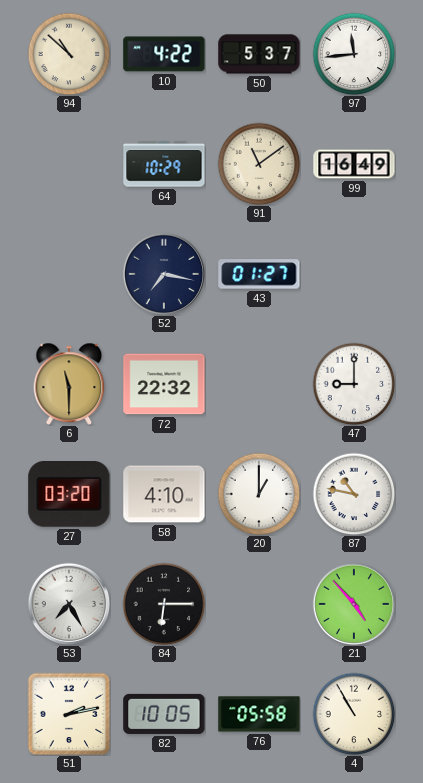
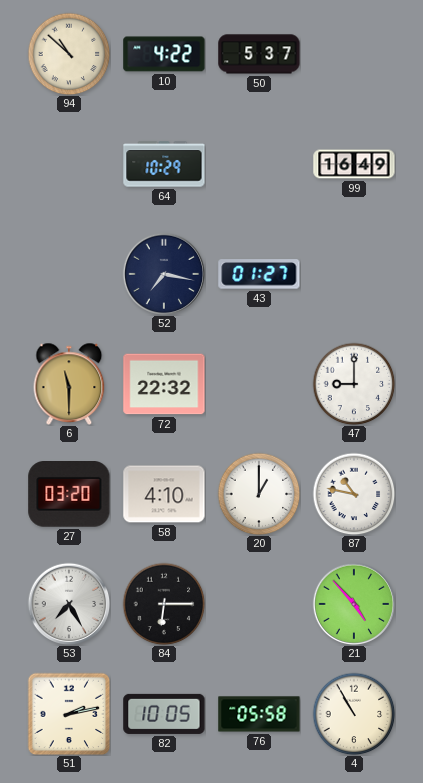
97: 11:44 -> none
91: 11:09 -> none
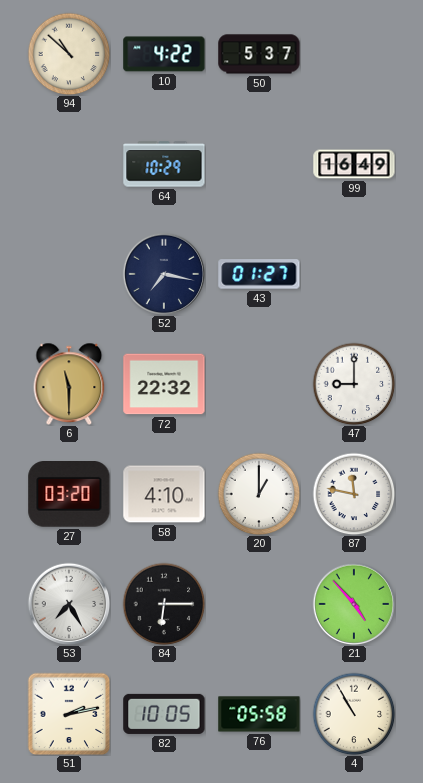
87: 10:47 -> 11:47
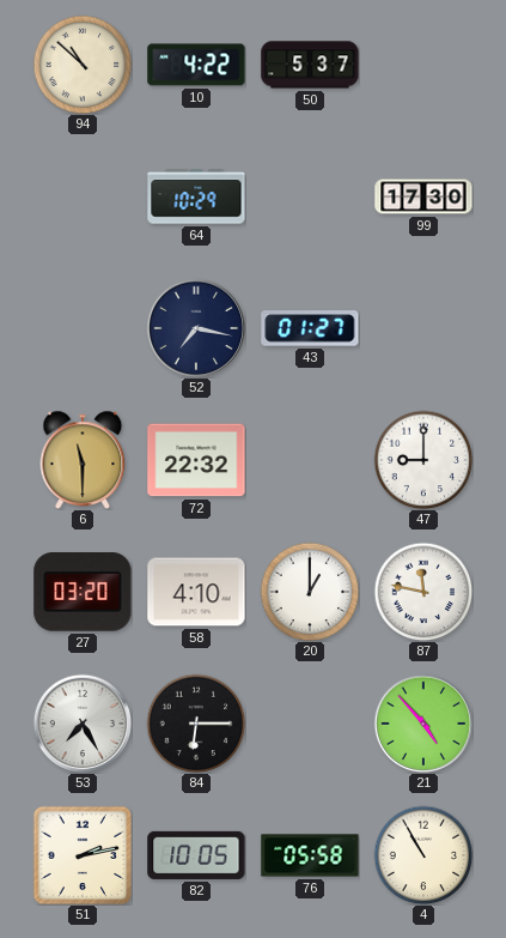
99: 16:49 -> 17:30
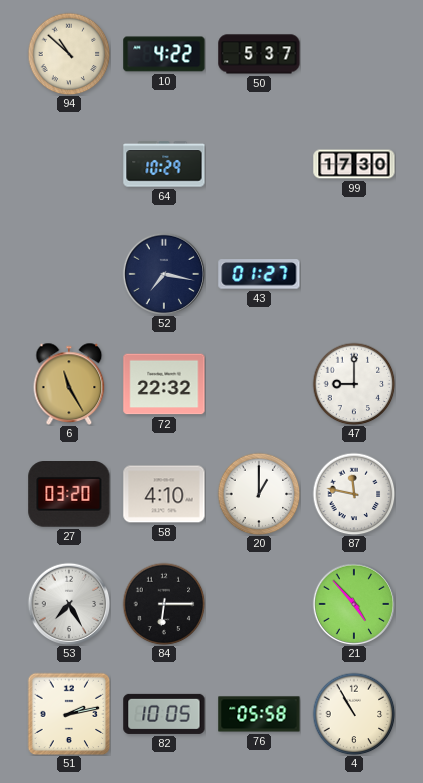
6: 11:30 -> 11:25
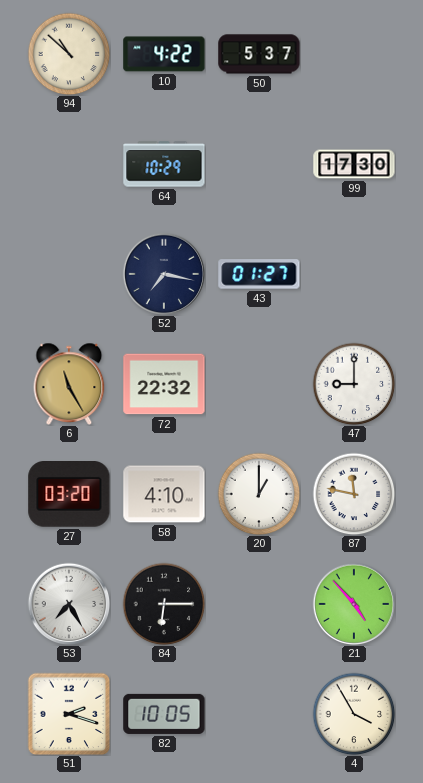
51: 2:13 -> 2:18
76: 05:58 -> none
4: 10:55 -> 3:55
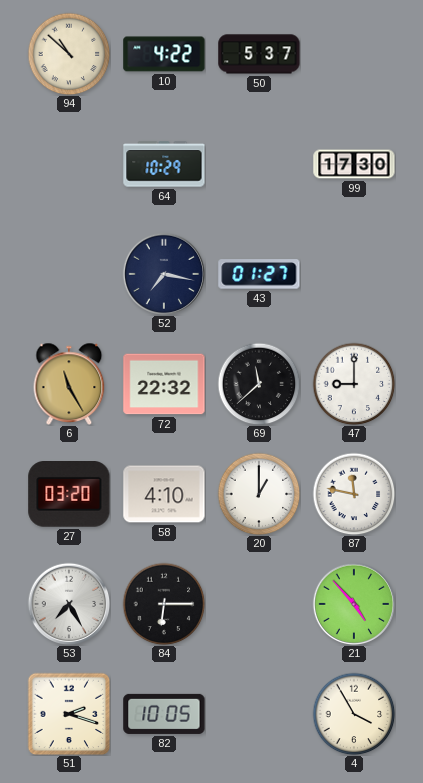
69: none -> 11:38
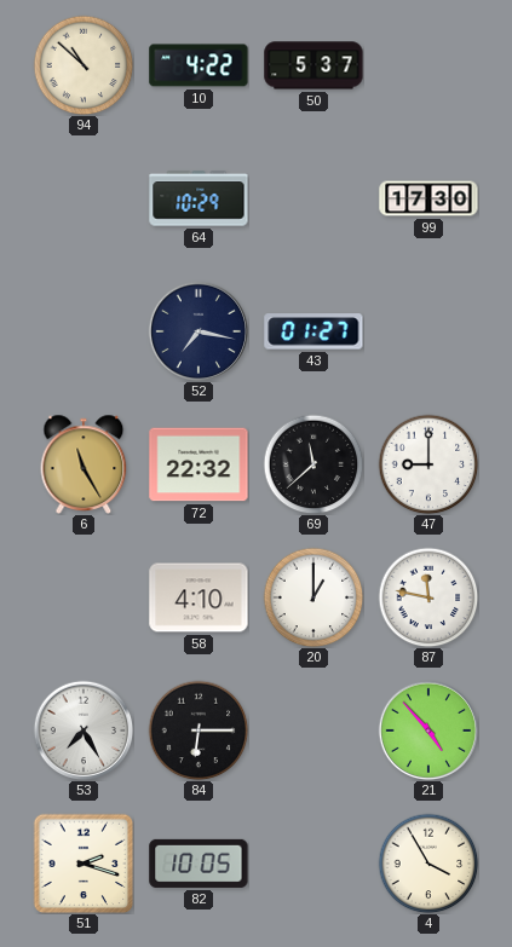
27: 03:20 -> none
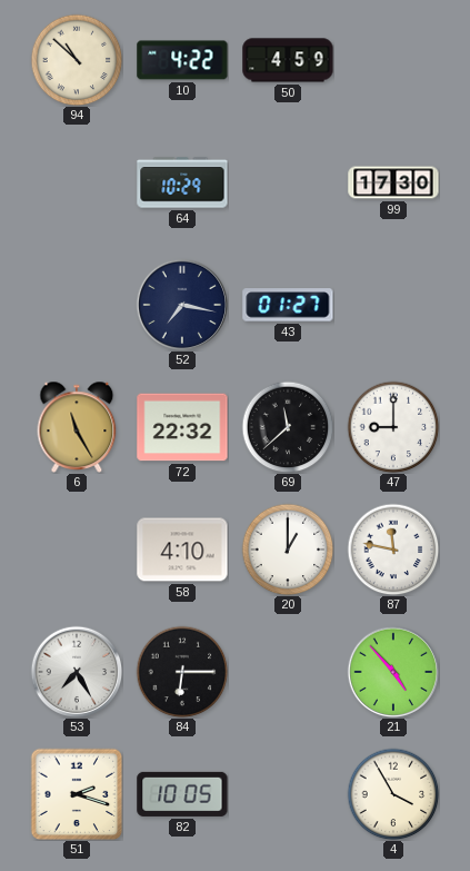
50: 5:37 -> 4:59
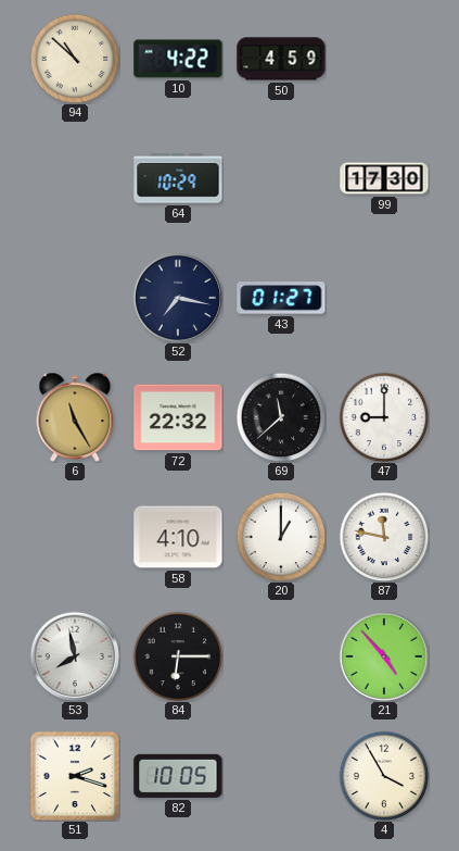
53: 7:25 -> 7:58
